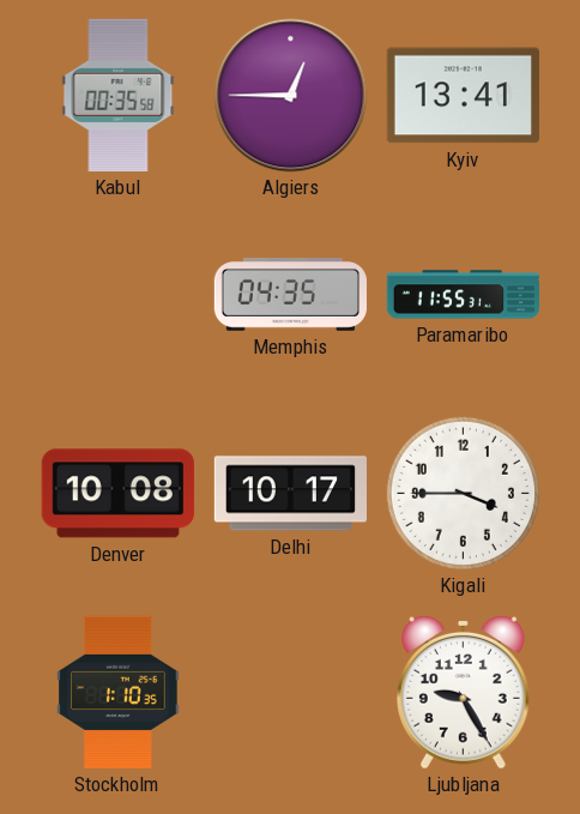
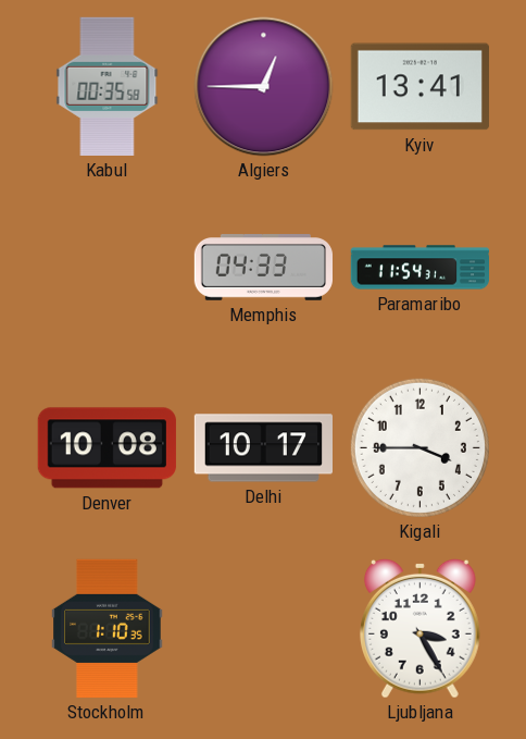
Memphis: 04:35 -> 04:33
Paramaribo: 11:55 -> 11:54
Ljubljana: 9:25 -> 3:25
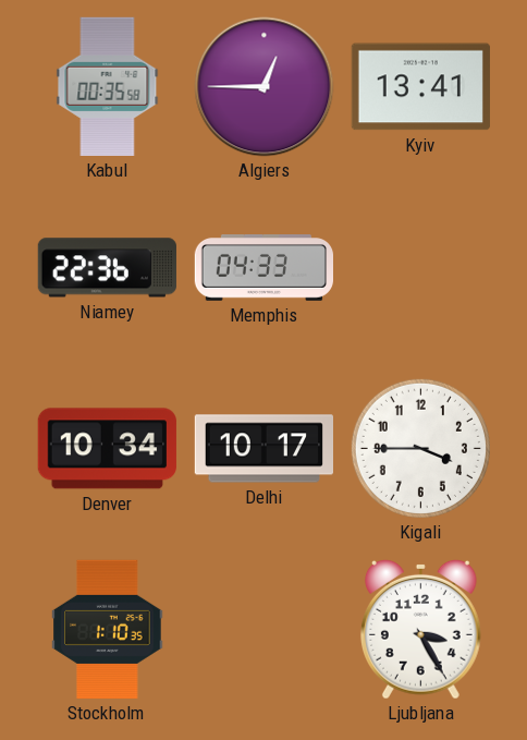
Niamey: none -> 22:36
Paramaribo: 11:54 -> none
Denver: 10:08 -> 10:34
